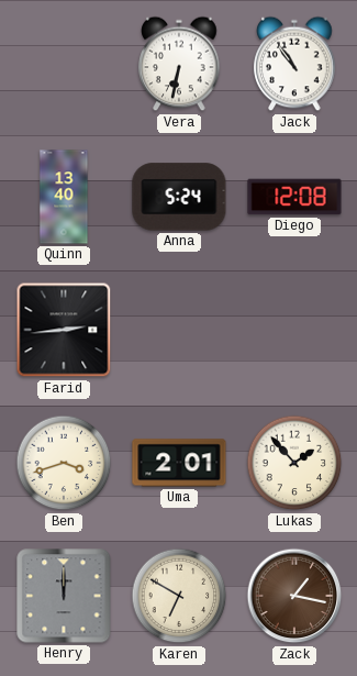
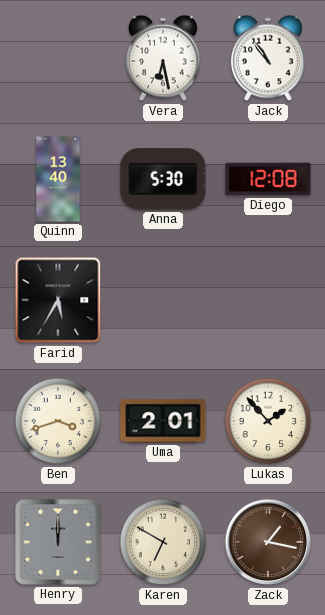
Vera: 6:32 -> 6:28
Anna: 5:24 -> 5:30
Farid: 2:44 -> 5:35
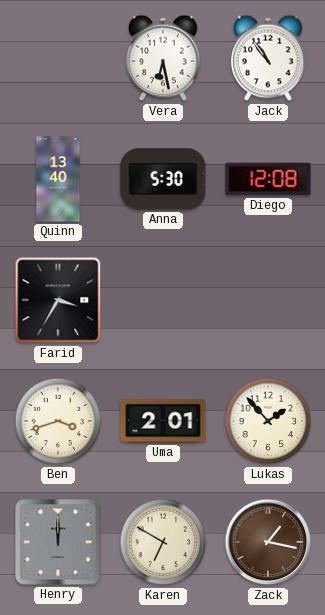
Farid: 5:35 -> 3:35
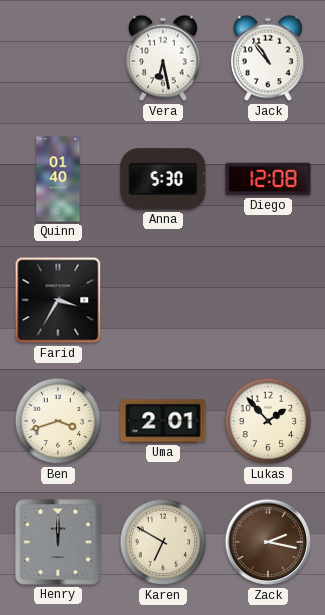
Quinn: 13:40 -> 01:40
Zack: 1:17 -> 2:17
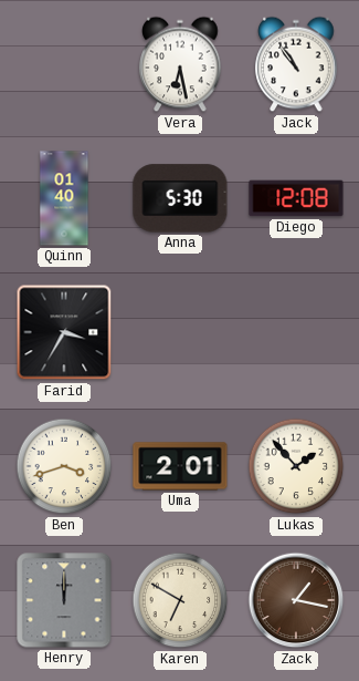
Zack: 2:17 -> 1:17
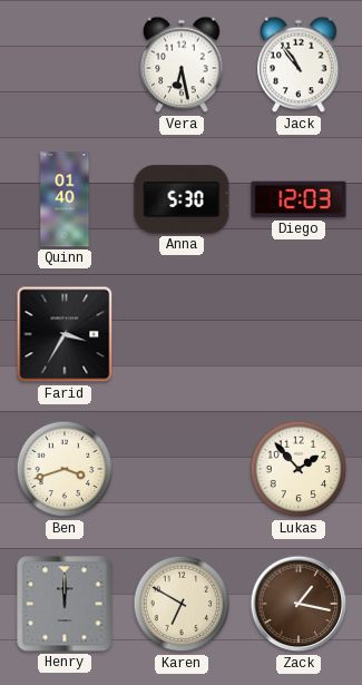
Diego: 12:08 -> 12:03
Uma: 2:01 -> none
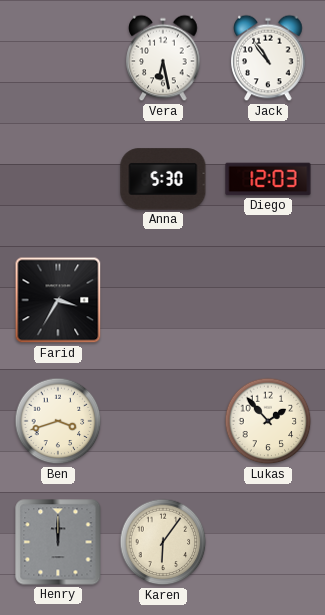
Quinn: 01:40 -> none
Karen: 6:50 -> 6:06
Zack: 1:17 -> none
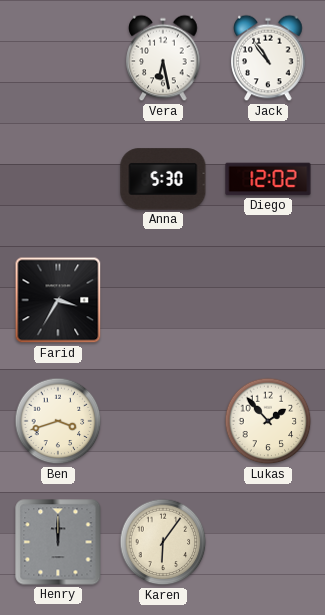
Diego: 12:03 -> 12:02
